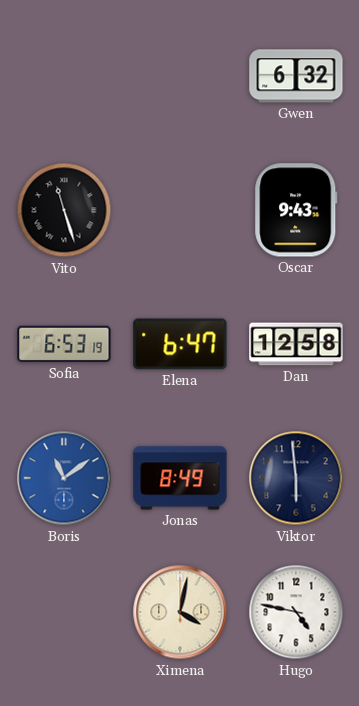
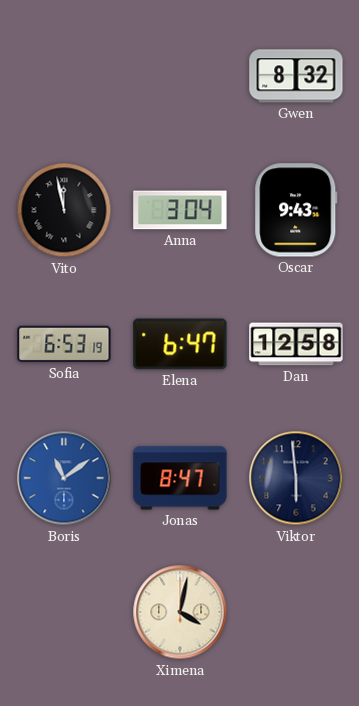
Gwen: 6:32 -> 8:32
Vito: 11:27 -> 11:58
Anna: none -> 3:04
Jonas: 8:49 -> 8:47
Hugo: 4:47 -> none
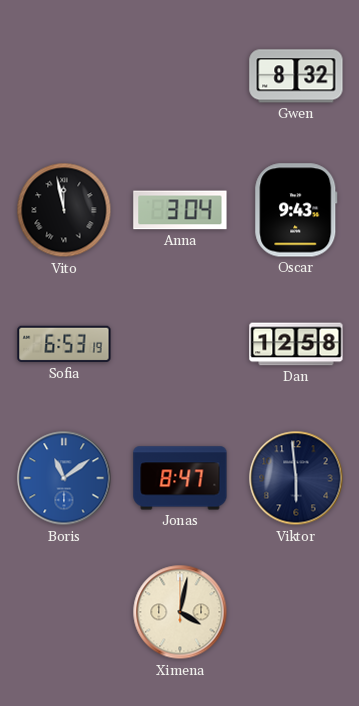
Elena: 6:47 -> none
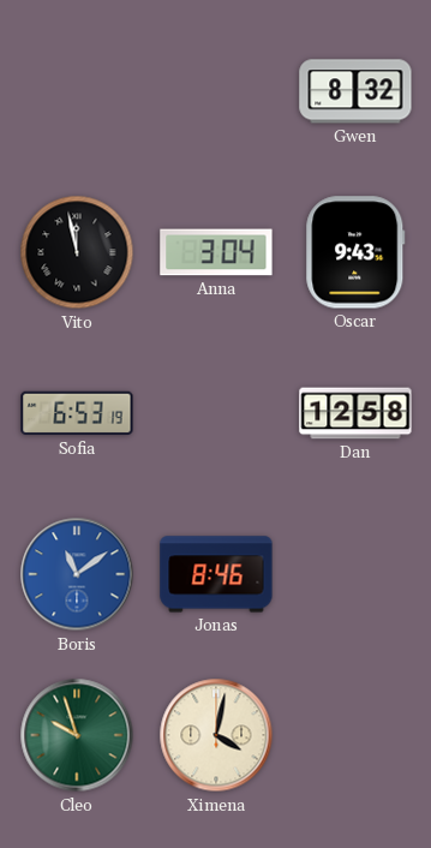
Jonas: 8:47 -> 8:46
Viktor: 5:59 -> none
Cleo: none -> 9:57
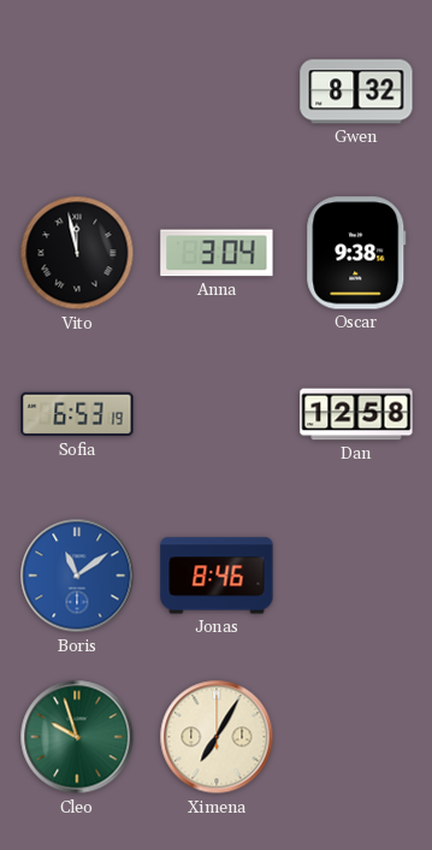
Oscar: 9:43 -> 9:38
Ximena: 4:02 -> 7:05
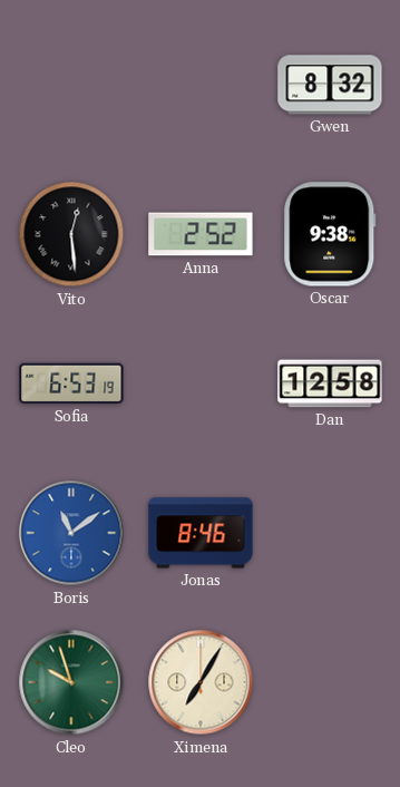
Vito: 11:58 -> 12:29
Anna: 3:04 -> 2:52
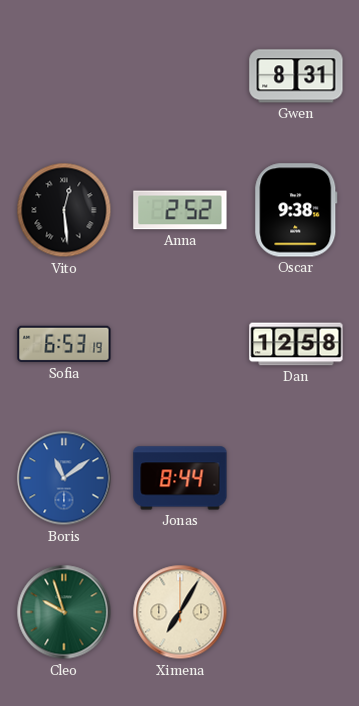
Gwen: 8:32 -> 8:31
Jonas: 8:46 -> 8:44
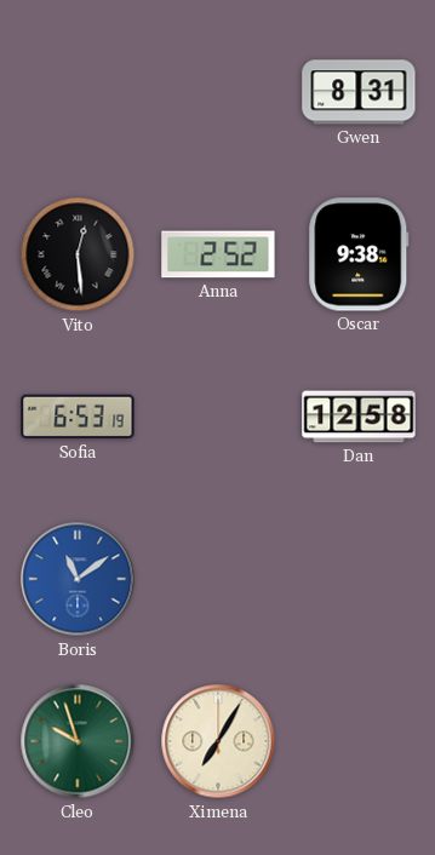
Jonas: 8:44 -> none
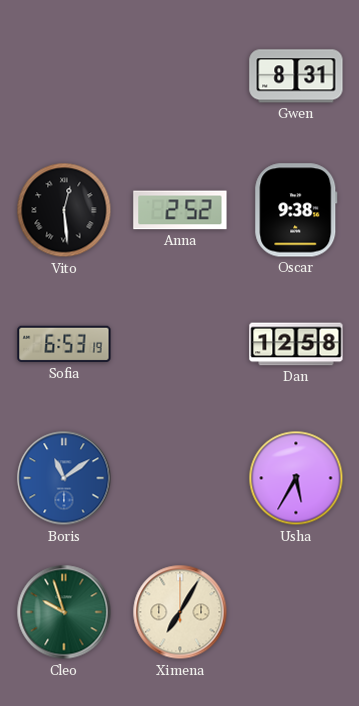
Usha: none -> 5:35
